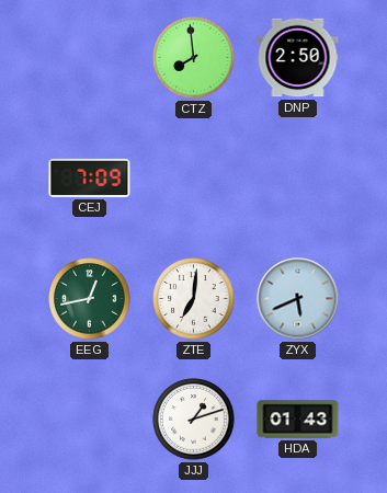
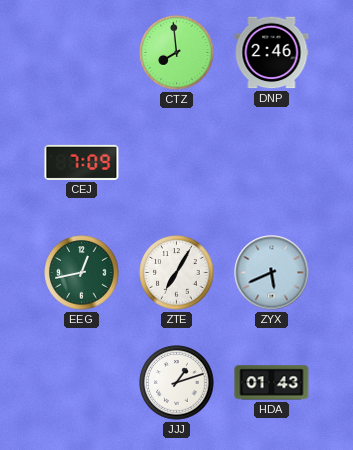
DNP: 2:50 -> 2:46
ZTE: 7:01 -> 7:05
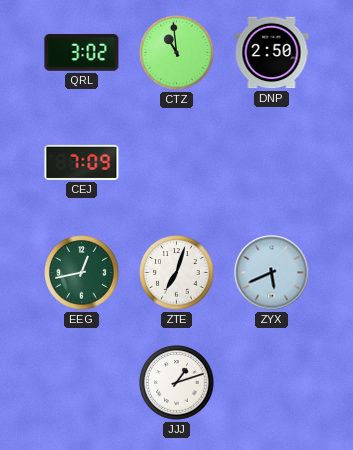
QRL: none -> 3:02
CTZ: 7:59 -> 10:59
DNP: 2:46 -> 2:50
ZTE: 7:05 -> 7:03
HDA: 01:43 -> none
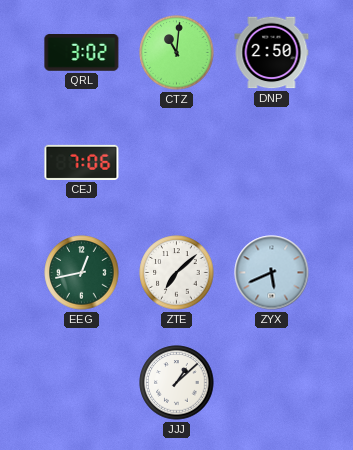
CTZ: 10:59 -> 11:01
CEJ: 7:09 -> 7:06
ZTE: 7:03 -> 7:08
JJJ: 1:12 -> 1:08
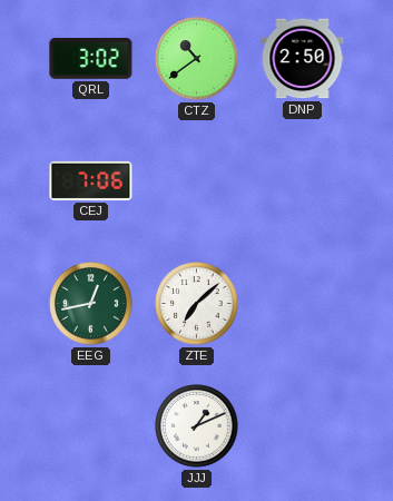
CTZ: 11:01 -> 10:39
ZYX: 5:41 -> none
JJJ: 1:08 -> 1:11
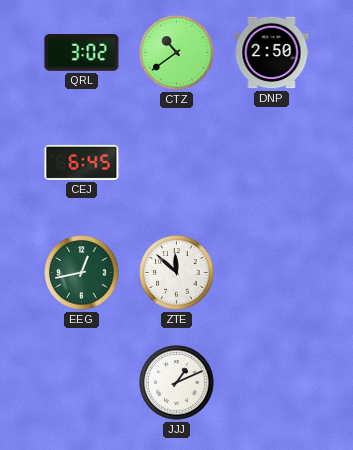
CEJ: 7:06 -> 6:45
ZTE: 7:08 -> 11:52
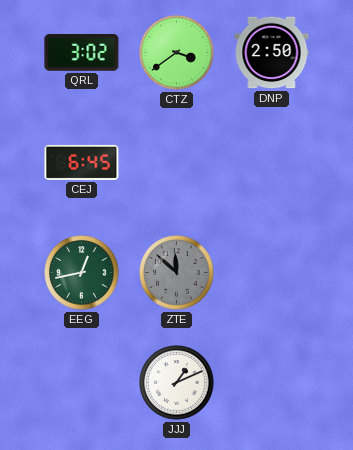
CTZ: 10:39 -> 3:39
ZTE dial: white -> grey
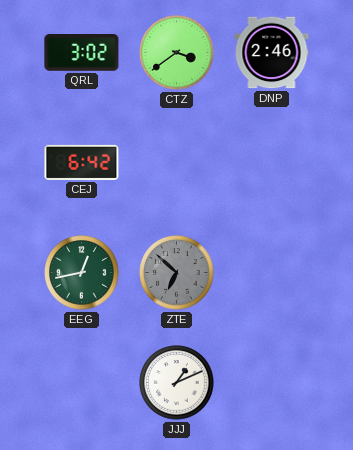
DNP: 2:50 -> 2:46
CEJ: 6:45 -> 6:42
ZTE: 11:52 -> 6:52
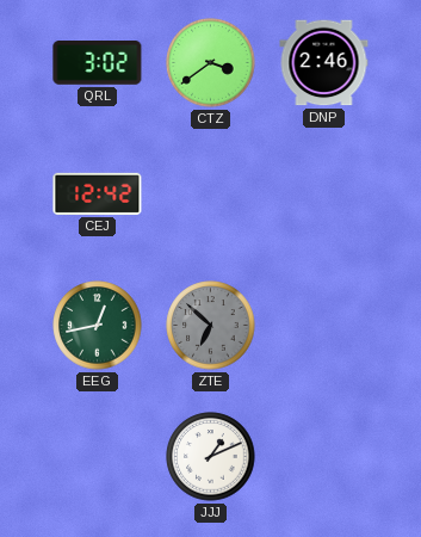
CEJ: 6:42 -> 12:42
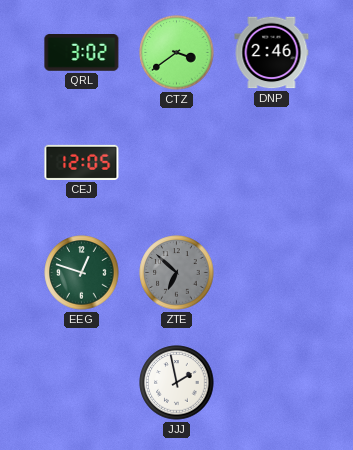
CEJ: 12:42 -> 12:05
EEG: 12:43 -> 12:48
JJJ: 1:11 -> 1:58
